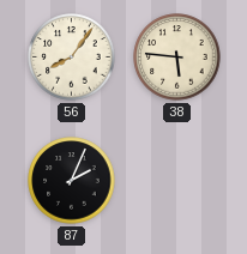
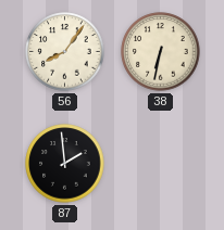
38: 5:46 -> 6:32
87: 2:04 -> 1:59
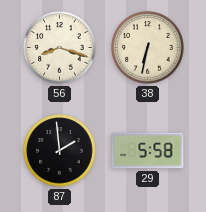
56: 8:06 -> 8:18
29: none -> 5:58
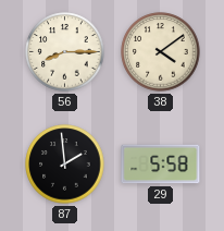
56: 8:18 -> 8:15
38: 6:32 -> 4:09
